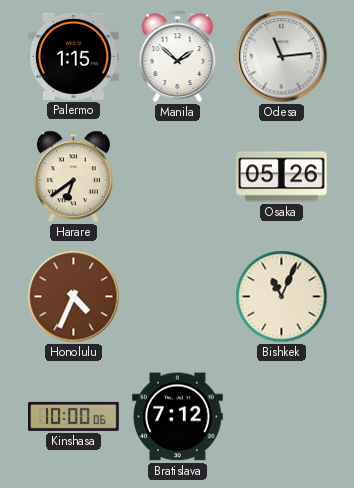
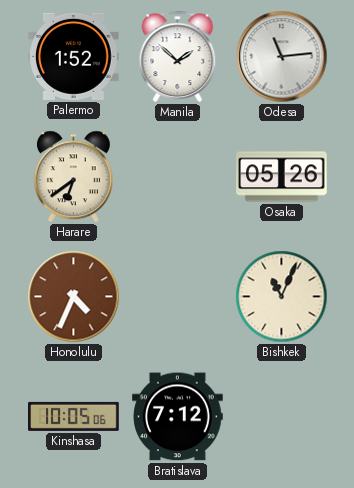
Palermo: 1:15 -> 1:52
Kinshasa: 10:00 -> 10:05
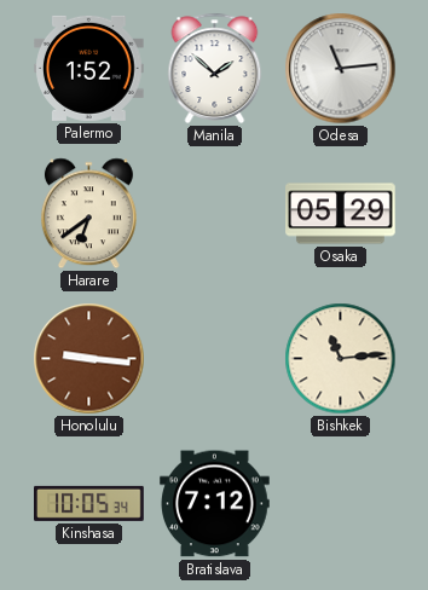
Osaka: 05:26 -> 05:29
Honolulu: 4:34 -> 9:16
Bishkek: 11:04 -> 11:14
Kinshasa: 10:05:06 -> 10:05:34
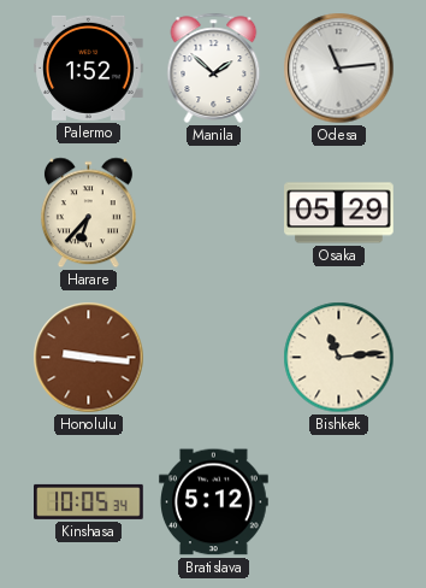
Harare: 6:39 -> 6:37
Bratislava: 7:12 -> 5:12
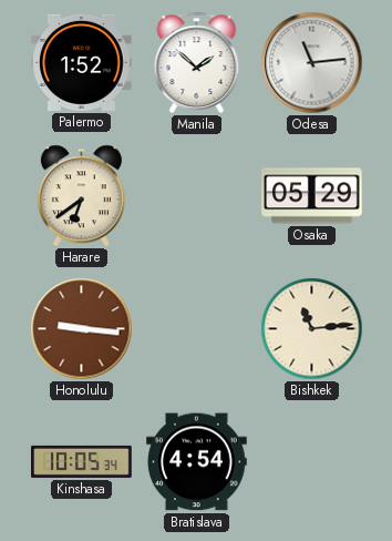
Harare: 6:37 -> 6:39
Bratislava: 5:12 -> 4:54
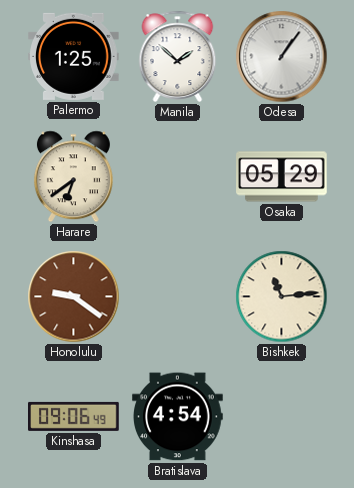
Palermo: 1:52 -> 1:25
Odesa: 11:14 -> 1:06
Honolulu: 9:16 -> 9:21
Kinshasa: 10:05 -> 09:06
